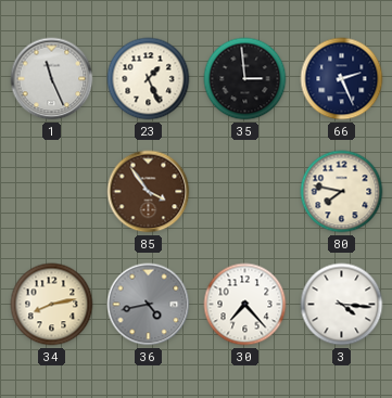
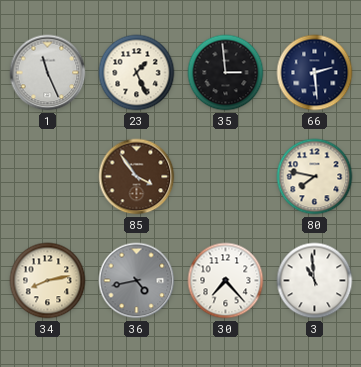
66: 2:26 -> 2:29
3: 4:16 -> 10:59
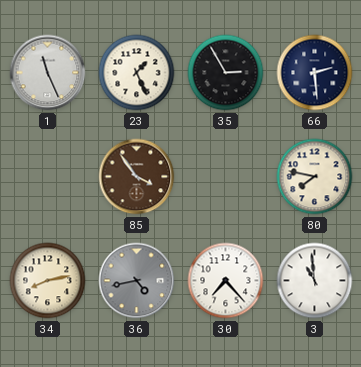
35: 2:59 -> 2:55
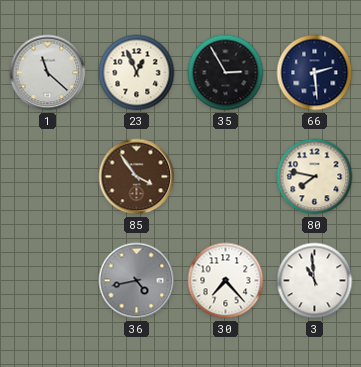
1: 11:26 -> 11:22
23: 1:26 -> 12:56
34: 8:13 -> none
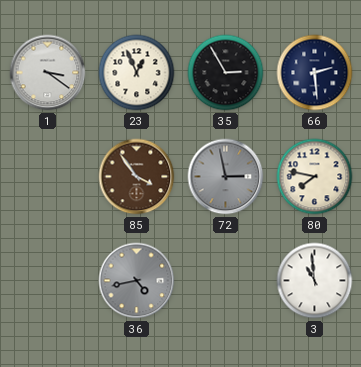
1: 11:22 -> 3:21
72: none -> 2:58
30: 7:23 -> none
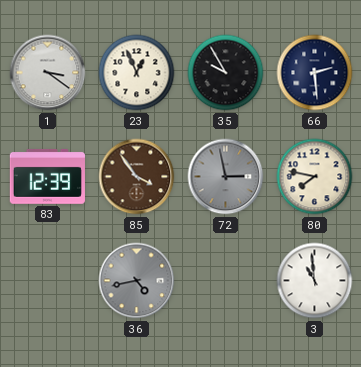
35: 2:55 -> 9:55
83: none -> 12:39
